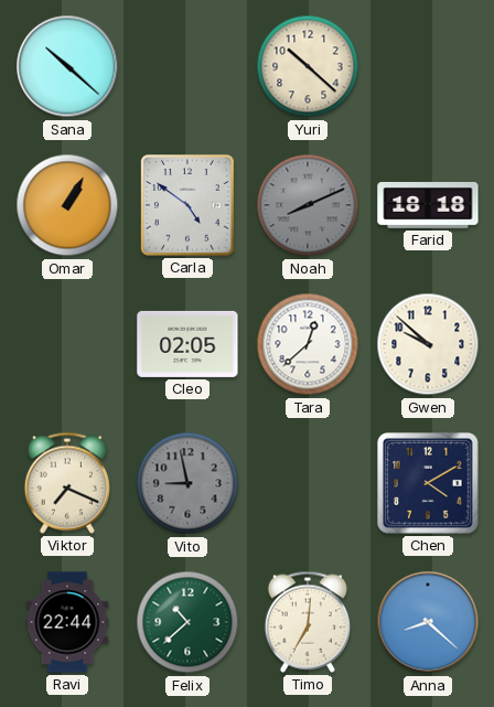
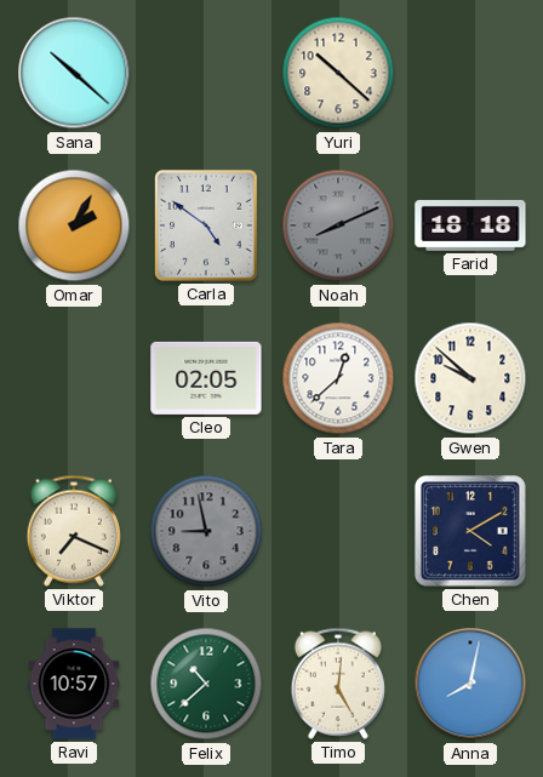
Omar: 1:05 -> 2:05
Ravi: 22:44 -> 10:57
Timo: 7:01 -> 5:01
Anna: 8:22 -> 8:02
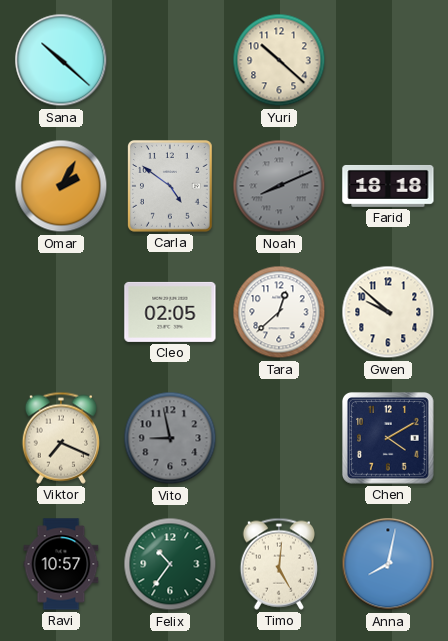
Felix: 10:38 -> 10:36
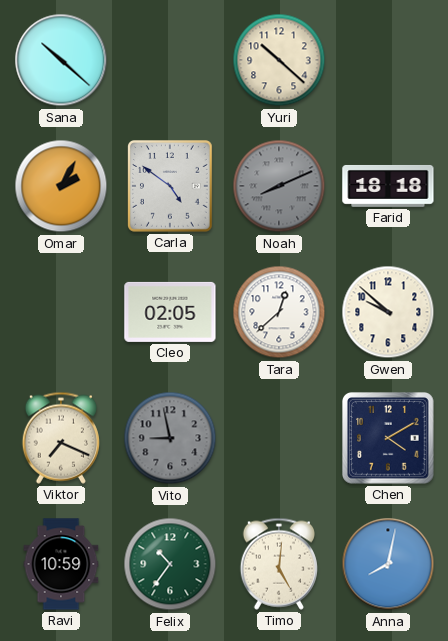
Ravi: 10:57 -> 10:59
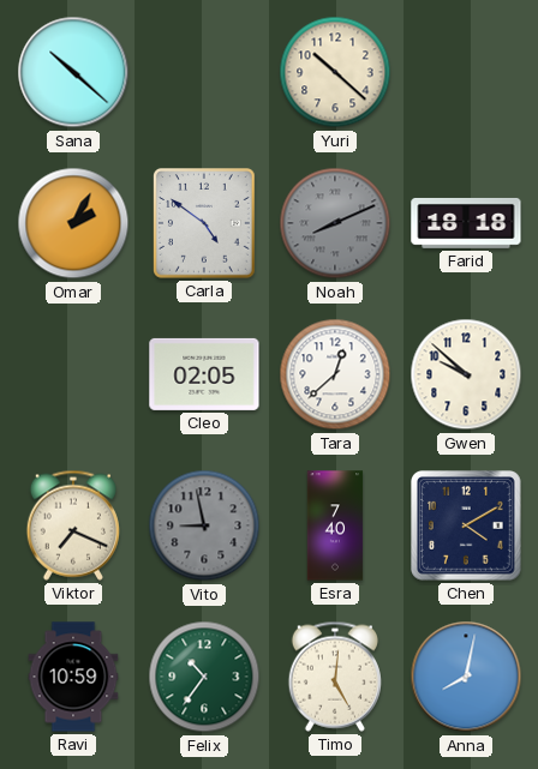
Esra: none -> 7:40
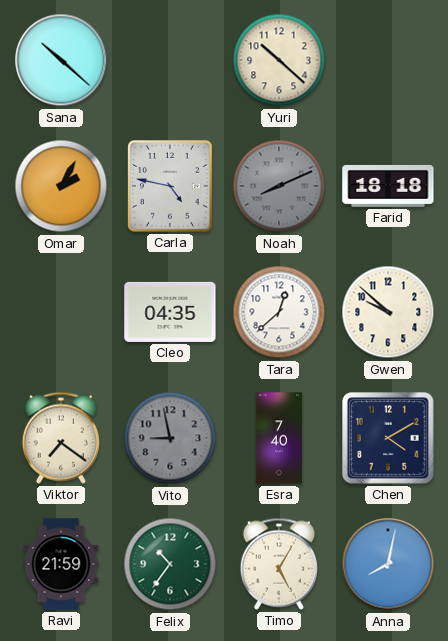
Carla: 4:51 -> 4:47
Cleo: 02:05 -> 04:35
Viktor: 7:19 -> 7:21
Ravi: 10:59 -> 21:59
Timo: 5:01 -> 5:05
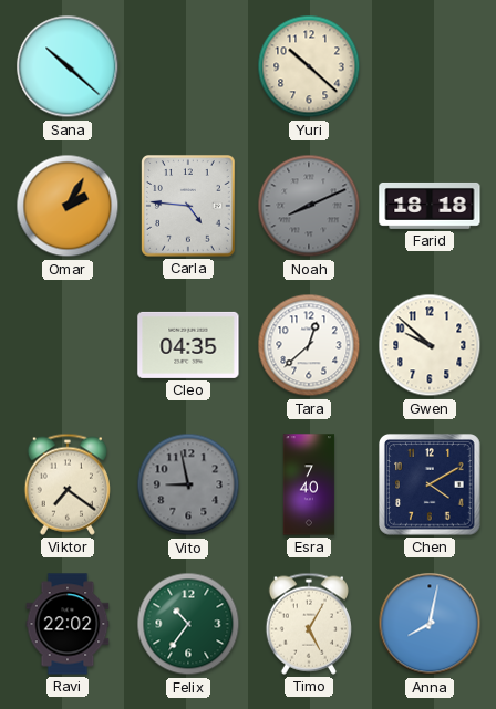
Carla: 4:47 -> 4:46
Ravi: 21:59 -> 22:02
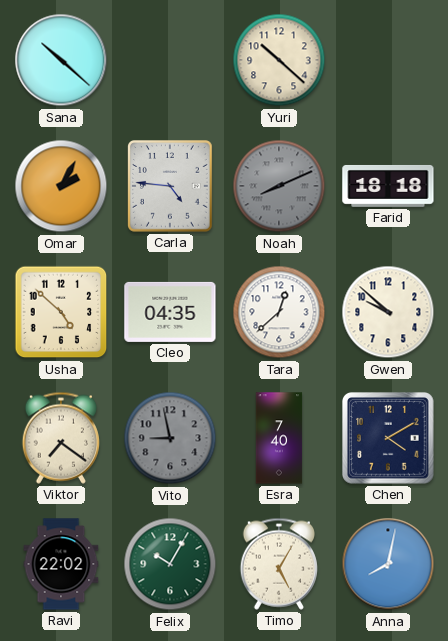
Usha: none -> 4:52
Felix: 10:36 -> 10:05
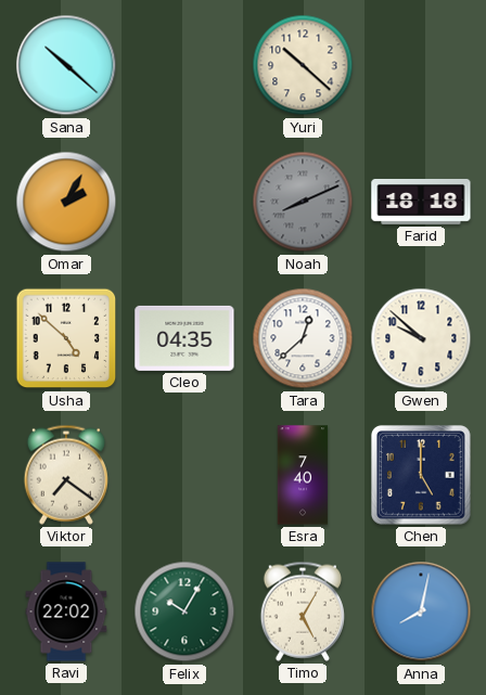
Carla: 4:46 -> none
Vito: 8:58 -> none
Chen: 4:10 -> 5:00
